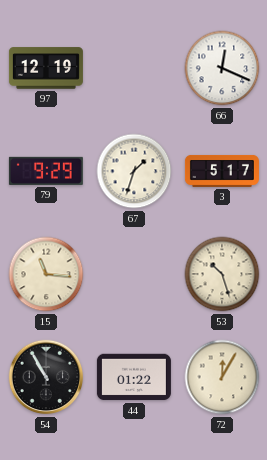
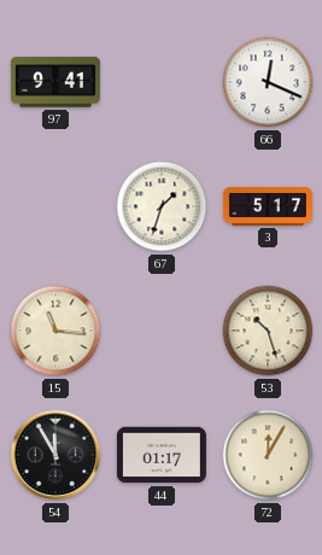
97: 12:19 -> 9:41
79: 9:29 -> none
54: 10:55 -> 11:55
44: 01:22 -> 01:17
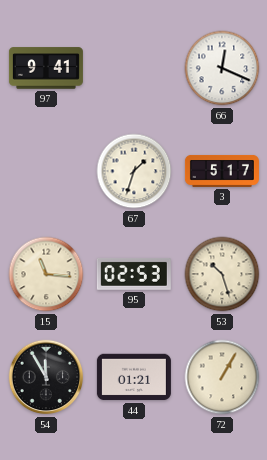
95: none -> 02:53
44: 01:17 -> 01:21
72: 12:05 -> 1:05
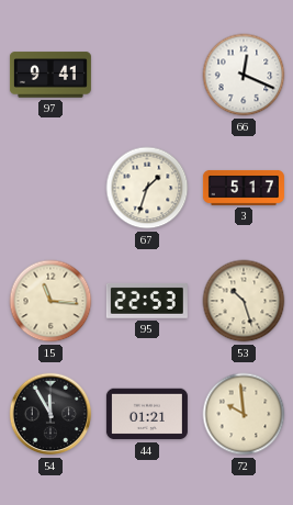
95: 02:53 -> 22:53
72: 1:05 -> 9:59
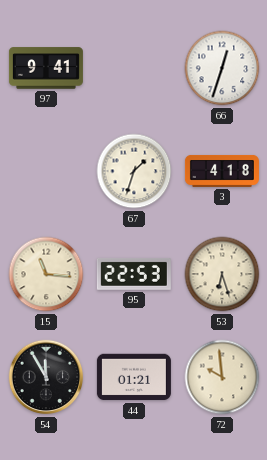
66: 12:19 -> 12:33
3: 5:17 -> 4:18
53: 10:27 -> 6:27
